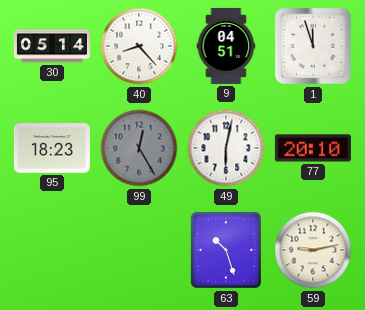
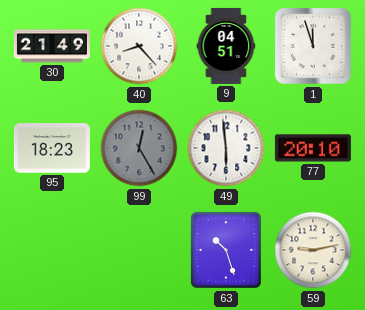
30: 05:14 -> 21:49
49: 6:02 -> 5:59
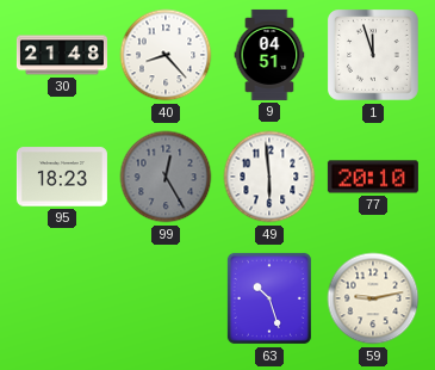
30: 21:49 -> 21:48
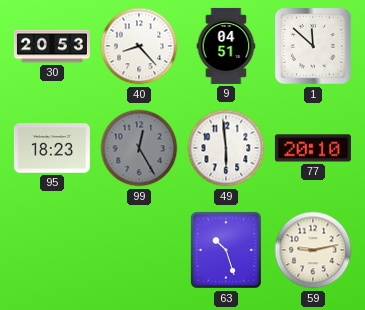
30: 21:48 -> 20:53
1: 11:57 -> 11:52
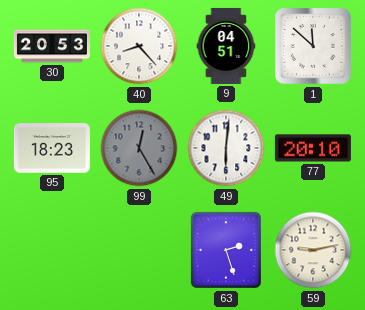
49: 5:59 -> 6:01
63: 10:27 -> 2:27
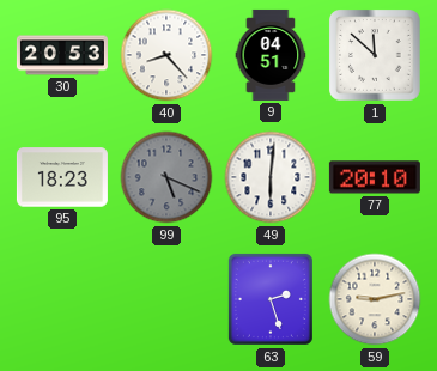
99: 12:25 -> 5:19
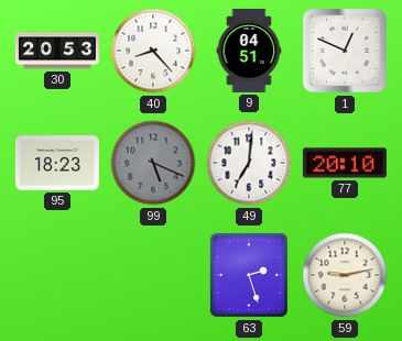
1: 11:52 -> 12:49
49: 6:01 -> 7:01
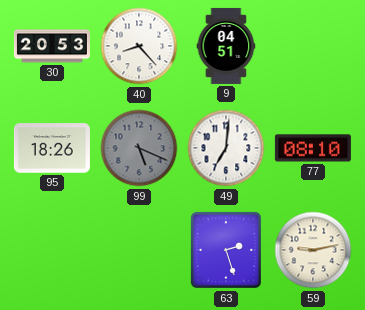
1: 12:49 -> none
95: 18:23 -> 18:26
77: 20:10 -> 08:10
